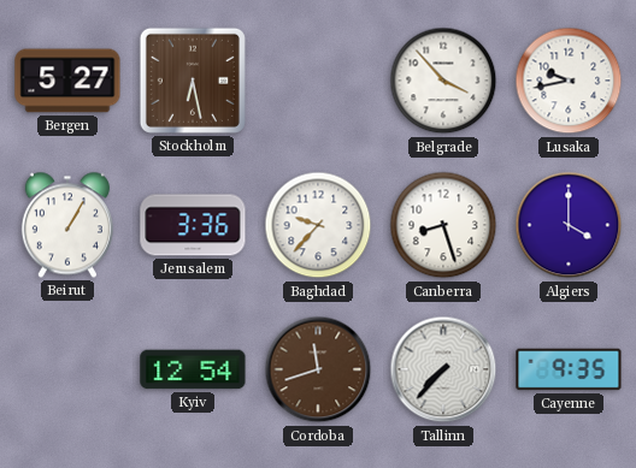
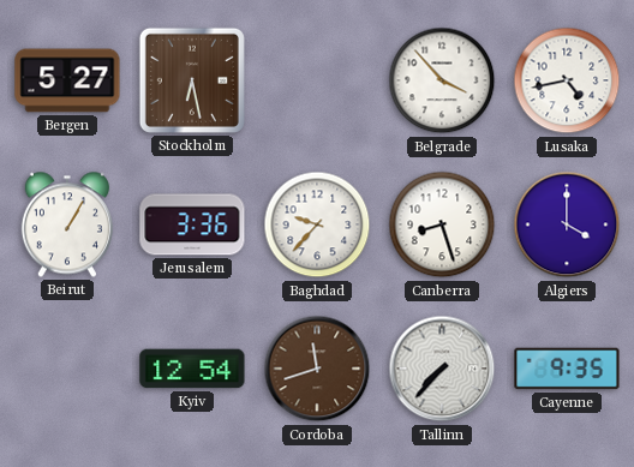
Lusaka: 9:43 -> 4:43
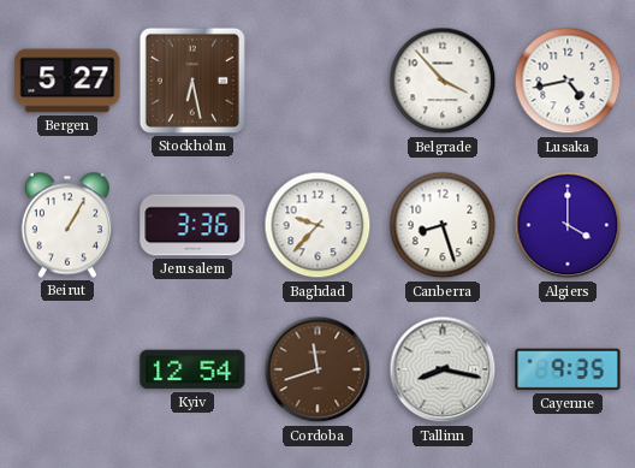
Tallinn: 7:37 -> 8:17
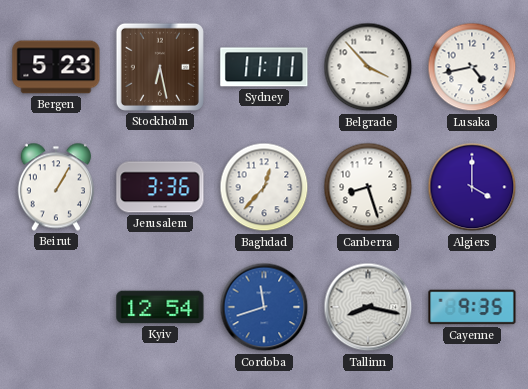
Bergen: 5:27 -> 5:23
Sydney: none -> 11:11
Baghdad: 9:37 -> 12:37
Cordoba dial: brown -> blue
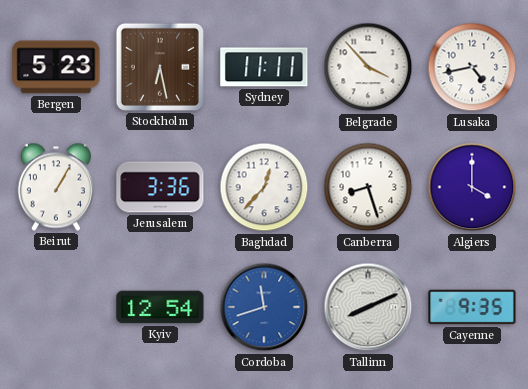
Tallinn: 8:17 -> 8:11
